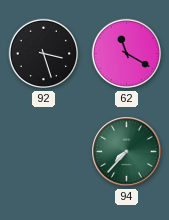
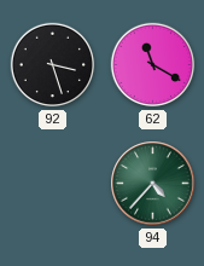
94: 7:37 -> 4:37
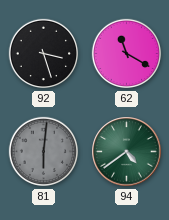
81: none -> 6:01
94: 4:37 -> 4:39
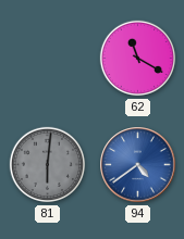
92: 3:27 -> none
94 dial: green -> blue
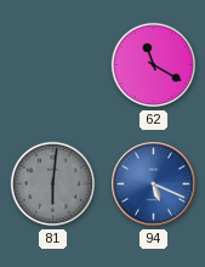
94: 4:39 -> 5:19
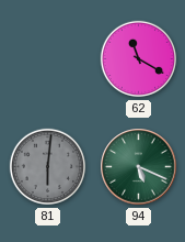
94 dial: blue -> green
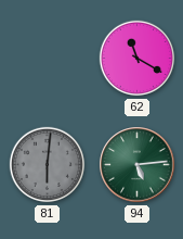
94: 5:19 -> 5:14
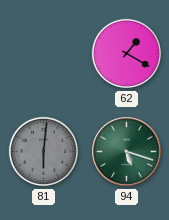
62: 11:20 -> 1:20
94: 5:14 -> 5:18
